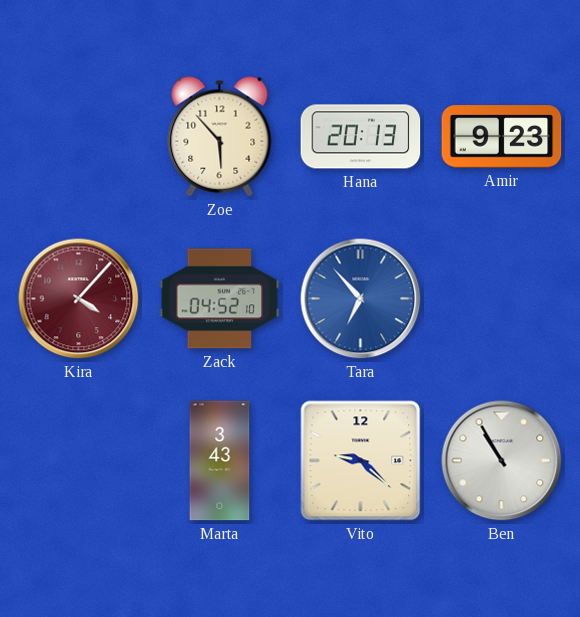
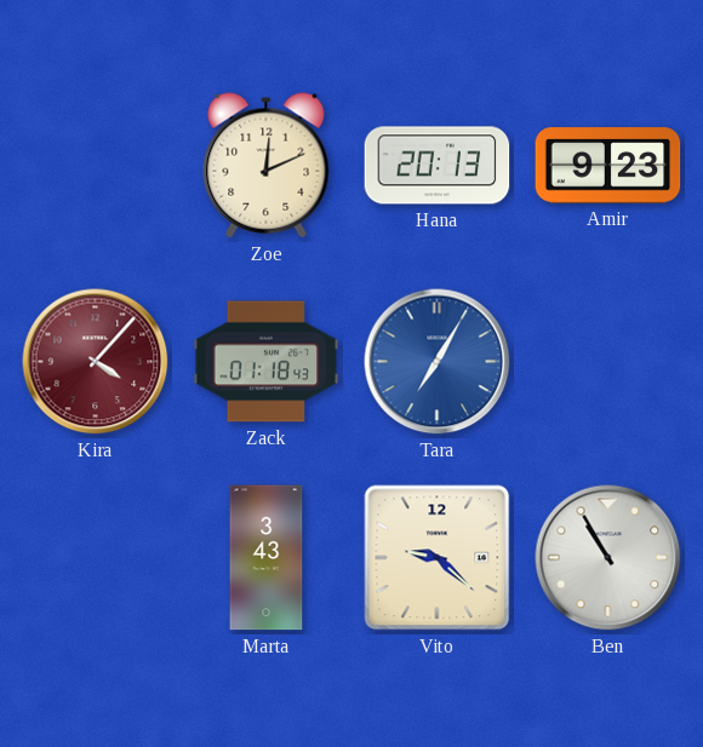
Zoe: 5:53 -> 12:11
Zack: 04:52 -> 01:18
Tara: 6:53 -> 7:05
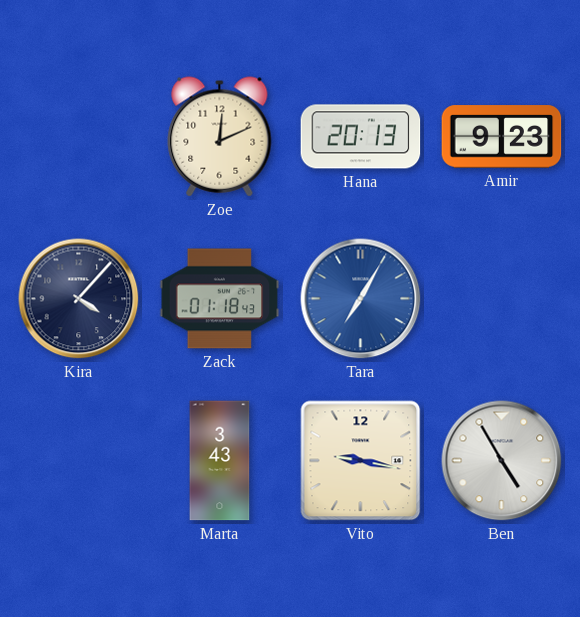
Kira dial: burgundy -> navy
Vito: 9:22 -> 9:17
Ben: 10:55 -> 4:55
